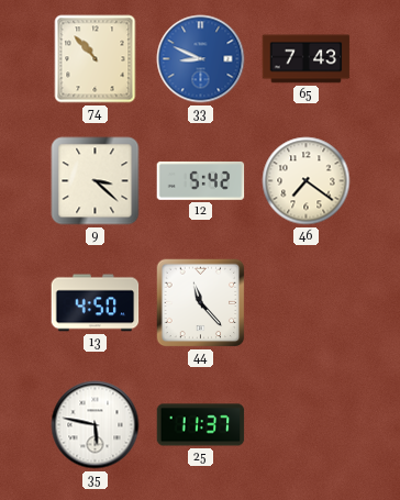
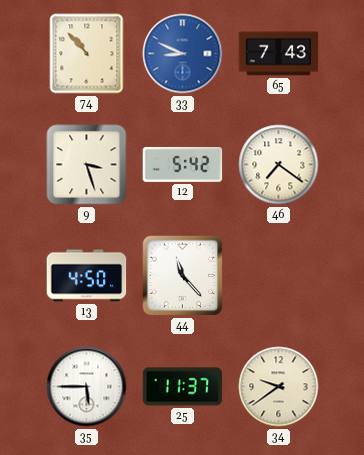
9: 3:22 -> 3:27
35: 5:47 -> 5:45
34: none -> 9:39
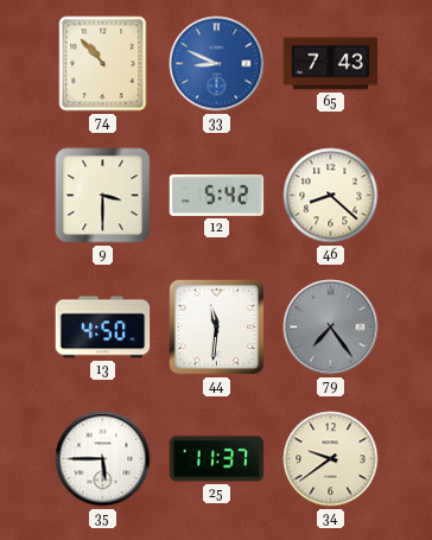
9: 3:27 -> 3:30
46: 7:21 -> 8:22
44: 11:23 -> 11:31
79: none -> 7:24
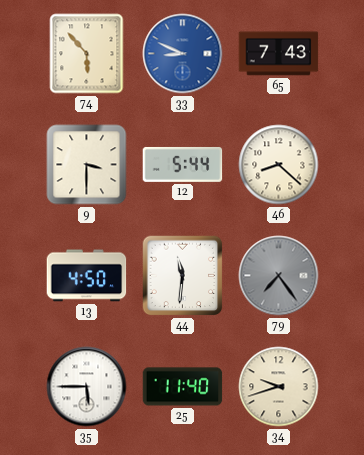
74: 10:53 -> 5:53
12: 5:42 -> 5:44
25: 11:37 -> 11:40
34: 9:39 -> 9:42
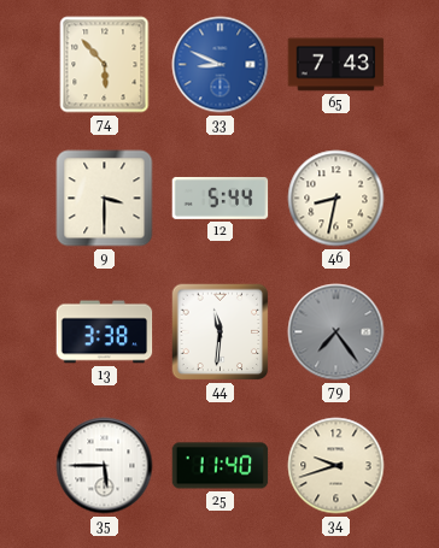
46: 8:22 -> 8:32
13: 4:50 -> 3:38
